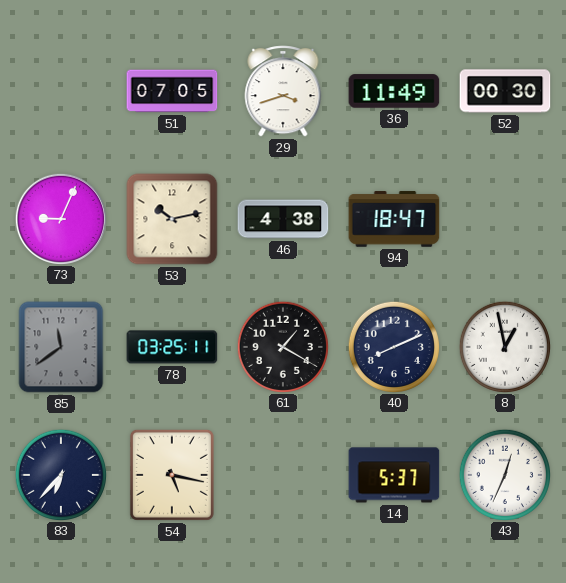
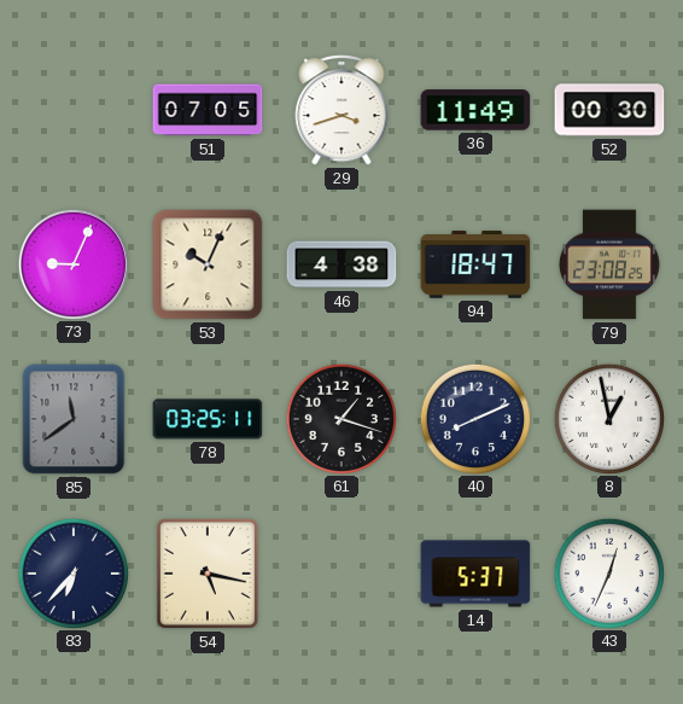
53: 10:13 -> 10:04
79: none -> 23:08
61: 1:20 -> 1:18
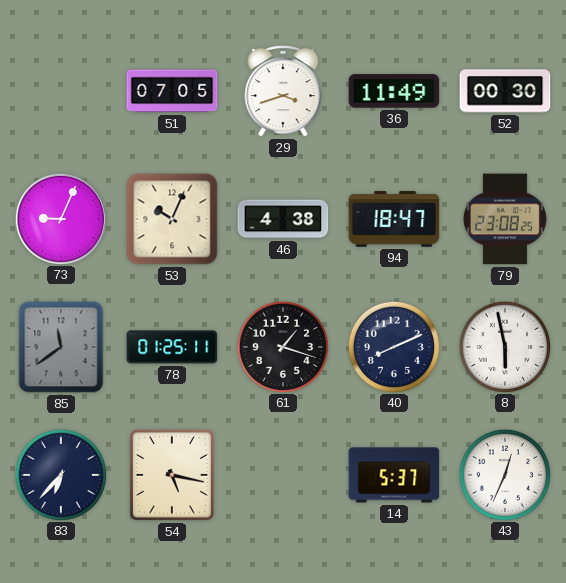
78: 03:25 -> 01:25
8: 12:58 -> 5:58
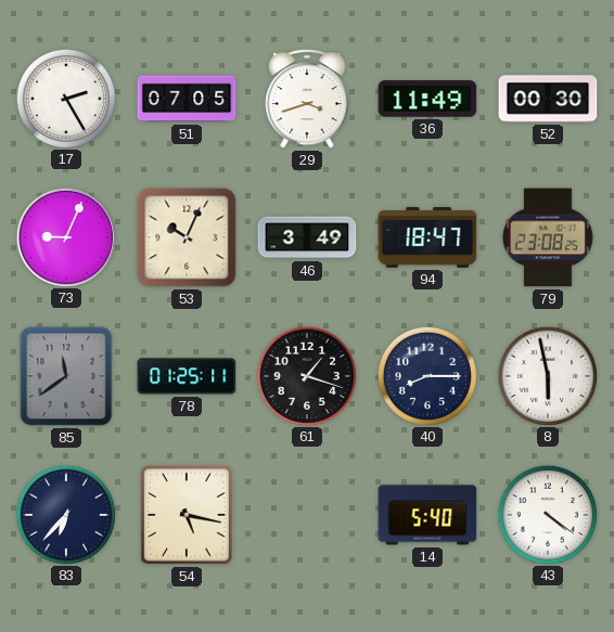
17: none -> 2:25
46: 4:38 -> 3:49
40: 8:11 -> 8:15
14: 5:37 -> 5:40
43: 12:34 -> 4:21
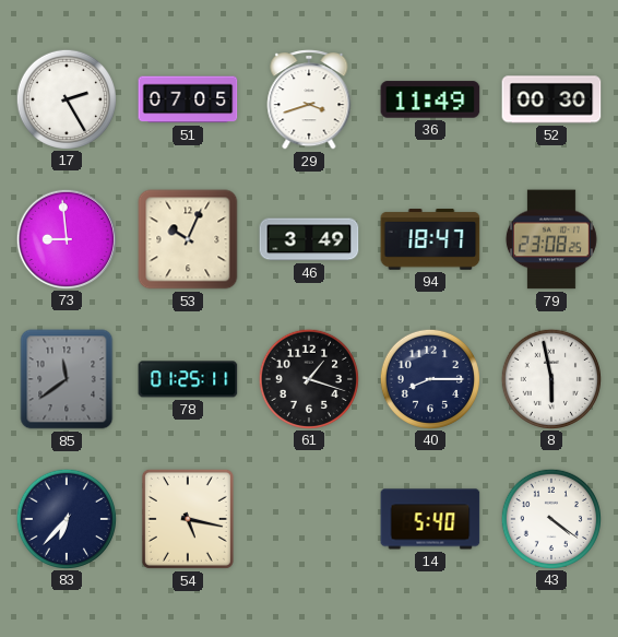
73: 9:04 -> 8:59
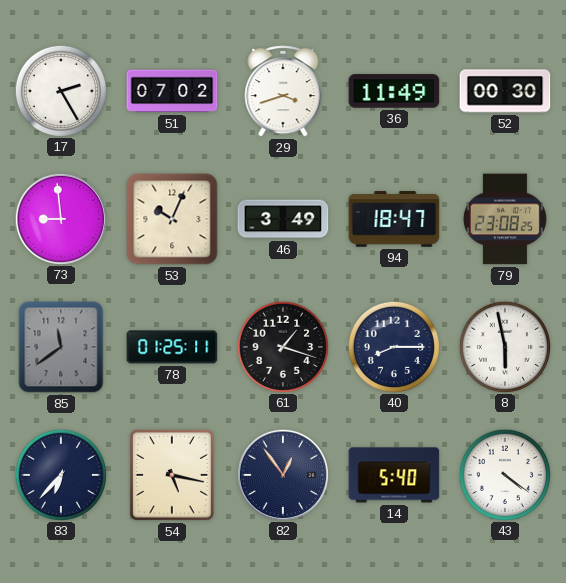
51: 07:05 -> 07:02
82: none -> 12:54
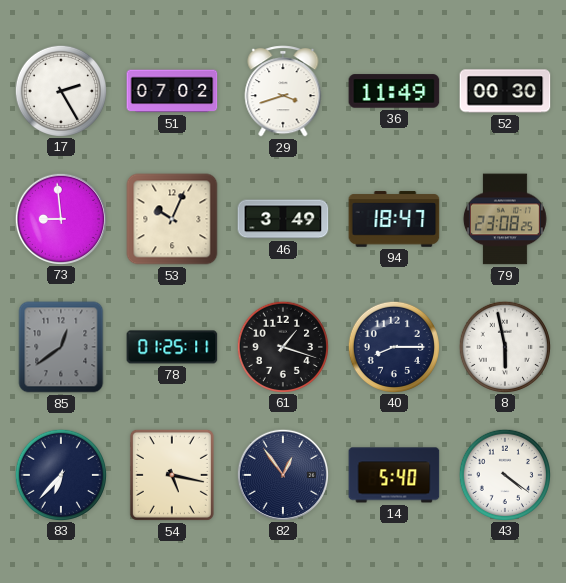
85: 11:39 -> 12:39
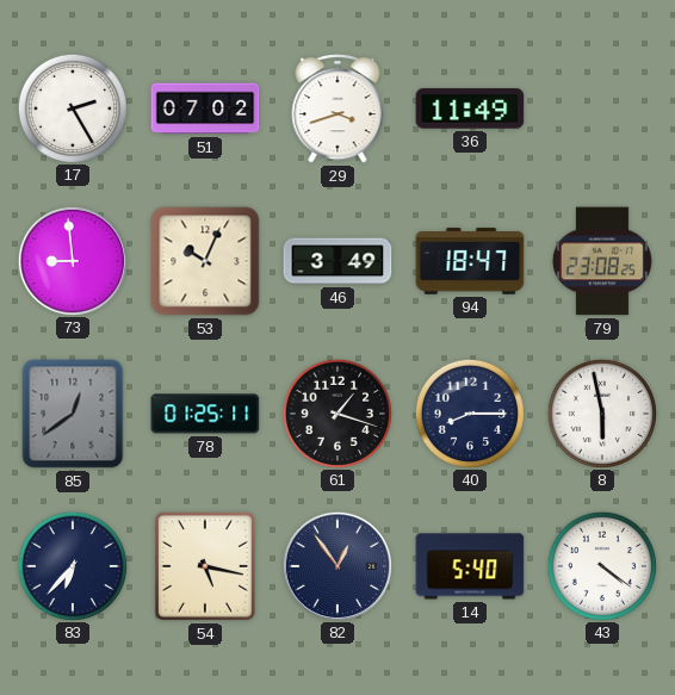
52: 00:30 -> none
